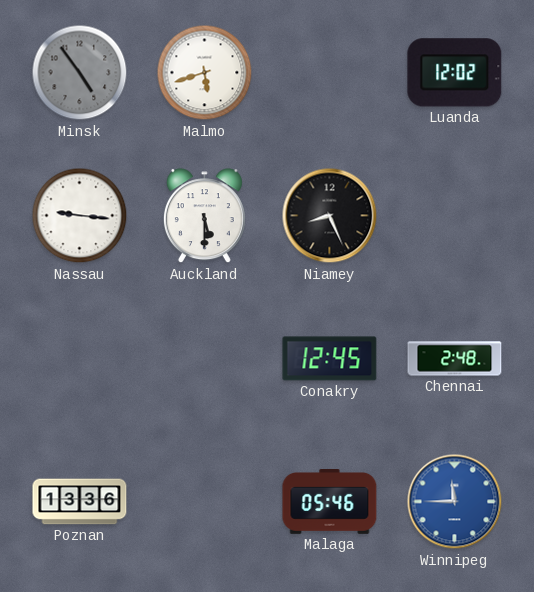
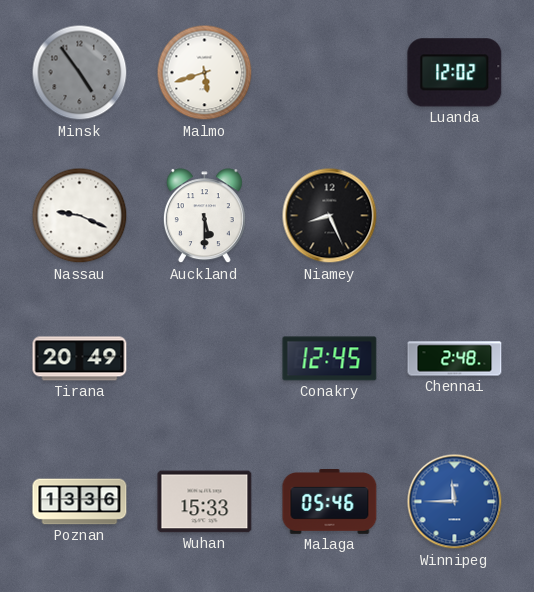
Nassau: 9:16 -> 9:19
Tirana: none -> 20:49
Wuhan: none -> 15:33
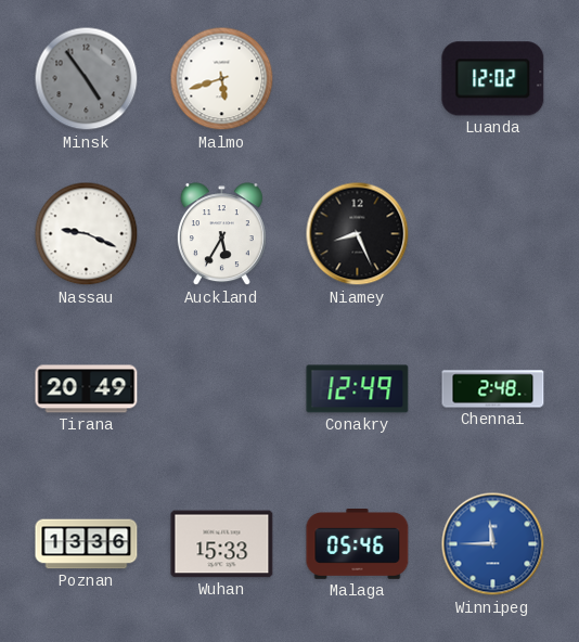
Auckland: 5:30 -> 5:35
Conakry: 12:45 -> 12:49
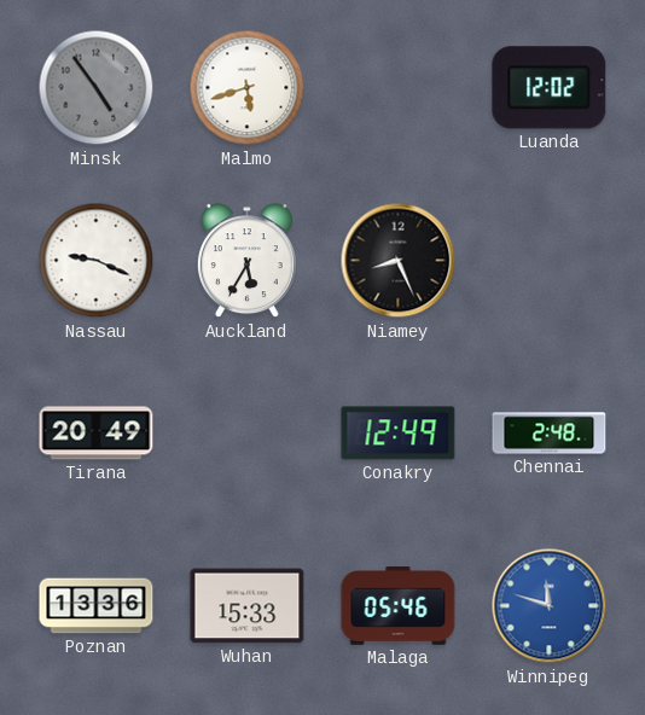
Winnipeg: 11:45 -> 11:48
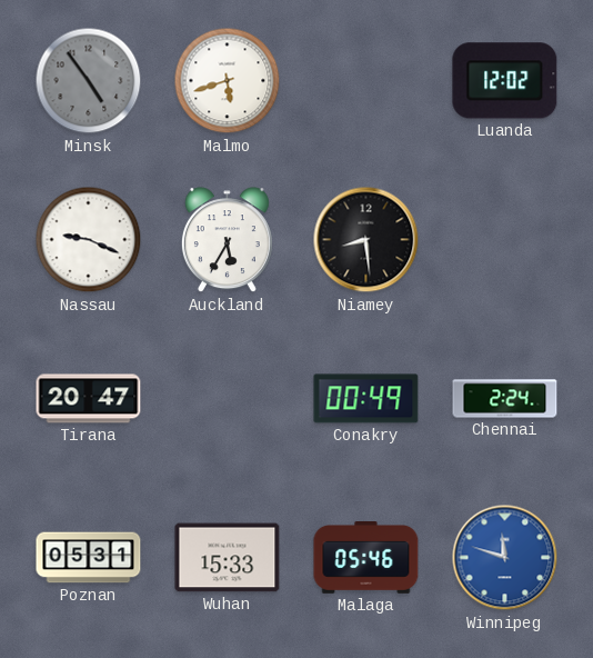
Niamey: 8:26 -> 8:29
Tirana: 20:49 -> 20:47
Conakry: 12:49 -> 00:49
Chennai: 2:48 -> 2:24
Poznan: 13:36 -> 05:31
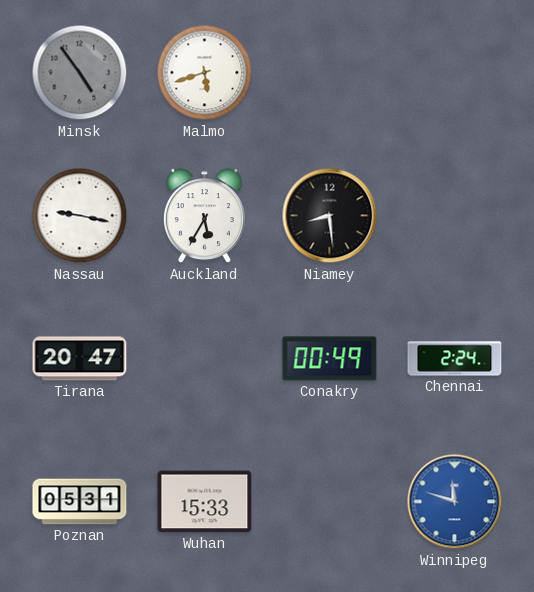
Luanda: 12:02 -> none
Nassau: 9:19 -> 9:17
Malaga: 05:46 -> none
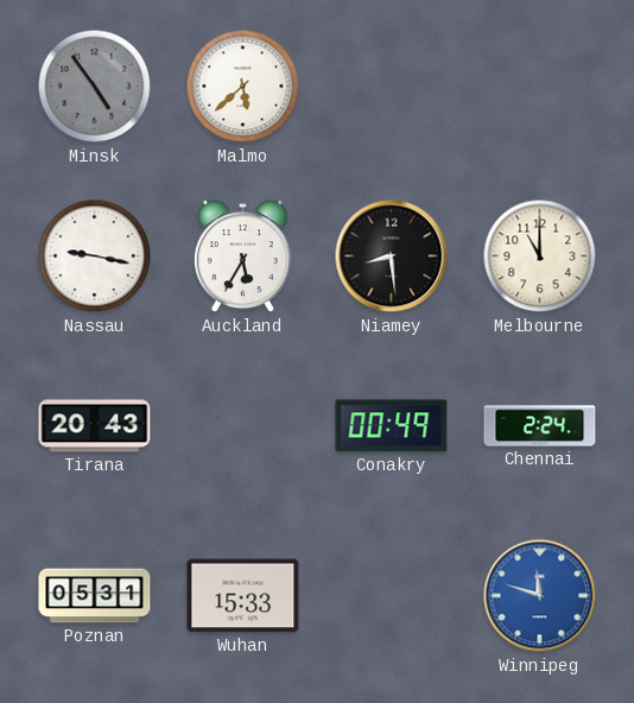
Malmo: 5:42 -> 5:38
Melbourne: none -> 11:00
Tirana: 20:47 -> 20:43
